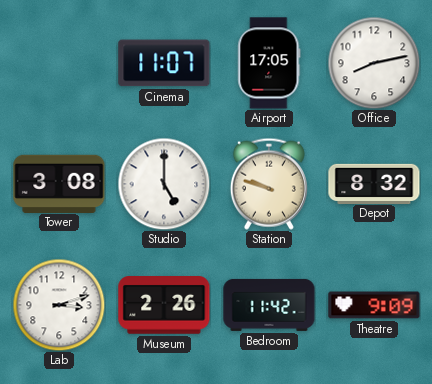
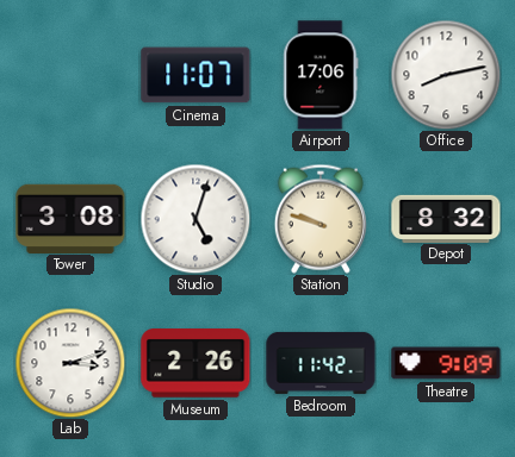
Airport: 17:05 -> 17:06
Studio: 5:00 -> 5:03
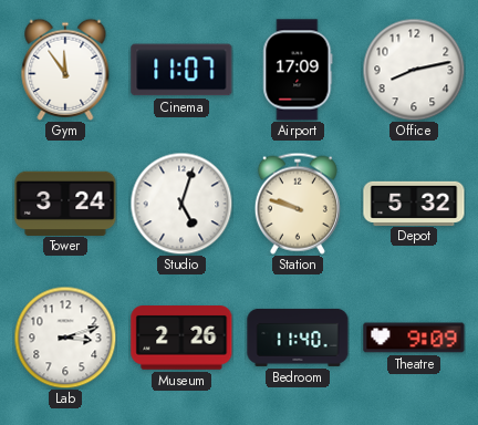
Gym: none -> 11:54
Airport: 17:06 -> 17:09
Tower: 3:08 -> 3:24
Depot: 8:32 -> 5:32
Bedroom: 11:42 -> 11:40
